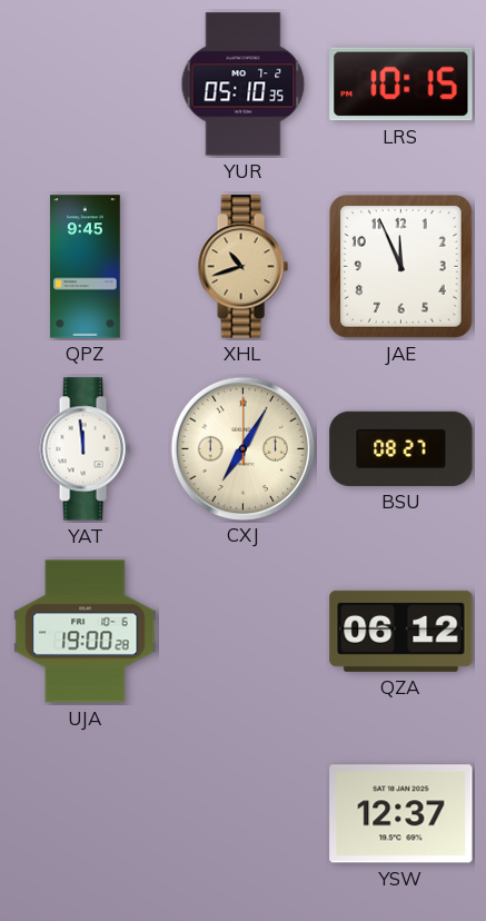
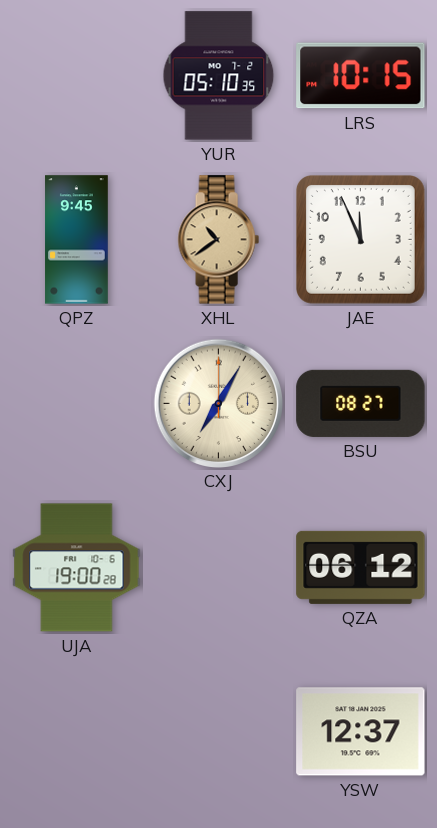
XHL: 10:42 -> 10:39
YAT: 11:59 -> none
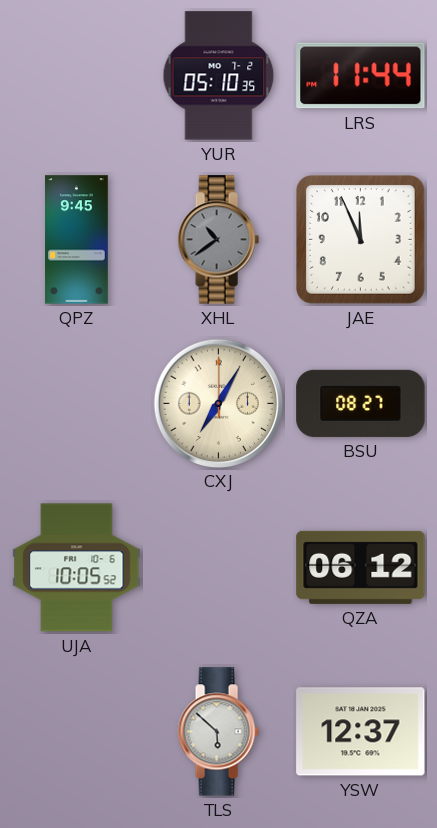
LRS: 10:15 -> 11:44
XHL dial: champagne -> grey
UJA: 19:00 -> 10:05
TLS: none -> 5:52
